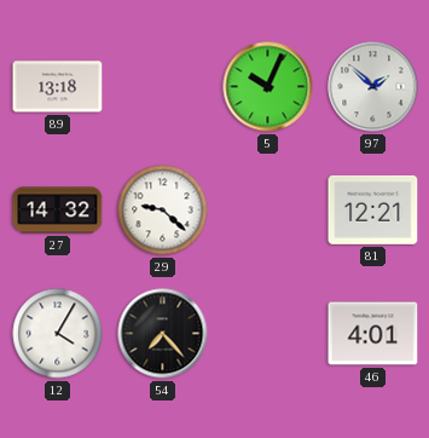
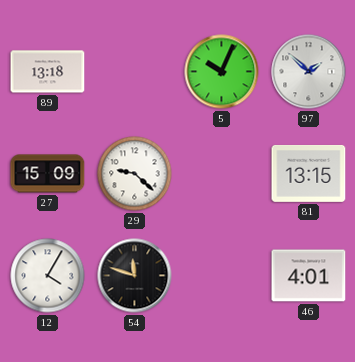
27: 14:32 -> 15:09
81: 12:21 -> 13:15
54: 7:23 -> 11:48
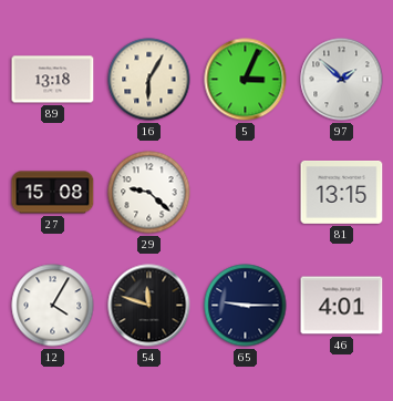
16: none -> 6:05
5: 10:04 -> 3:04
27: 15:09 -> 15:08
65: none -> 9:15
